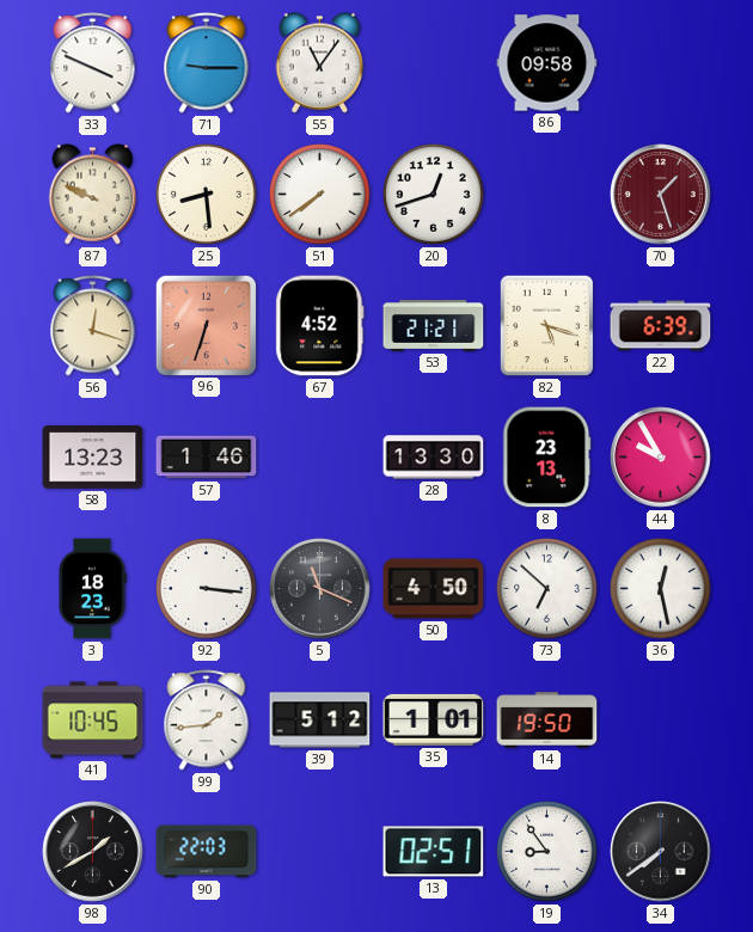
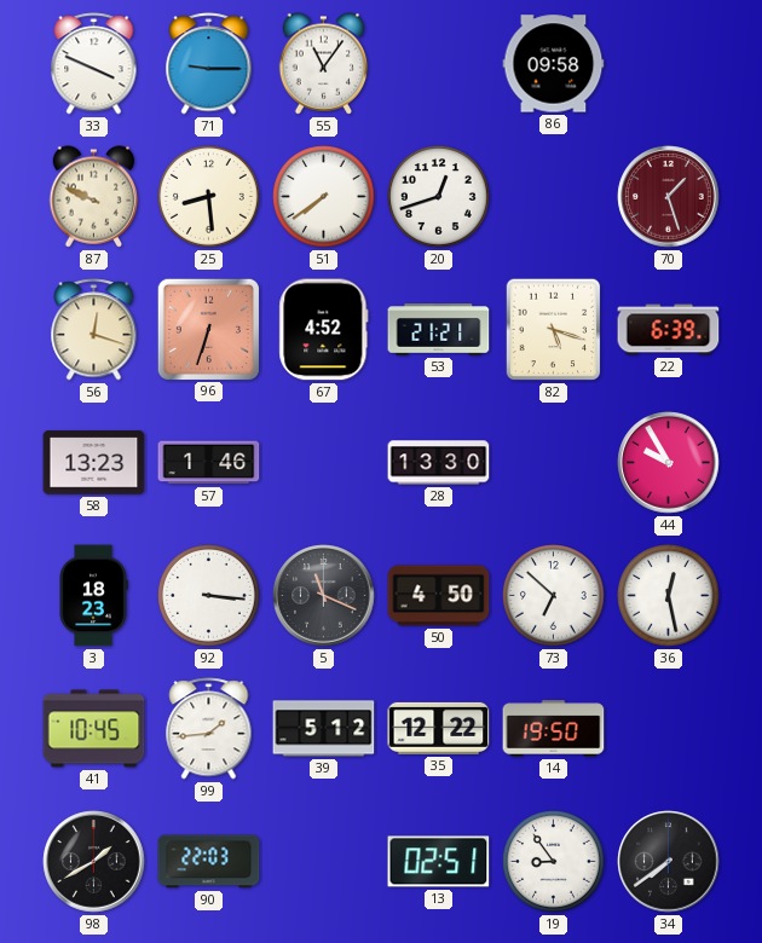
8: 23:13 -> none
35: 1:01 -> 12:22
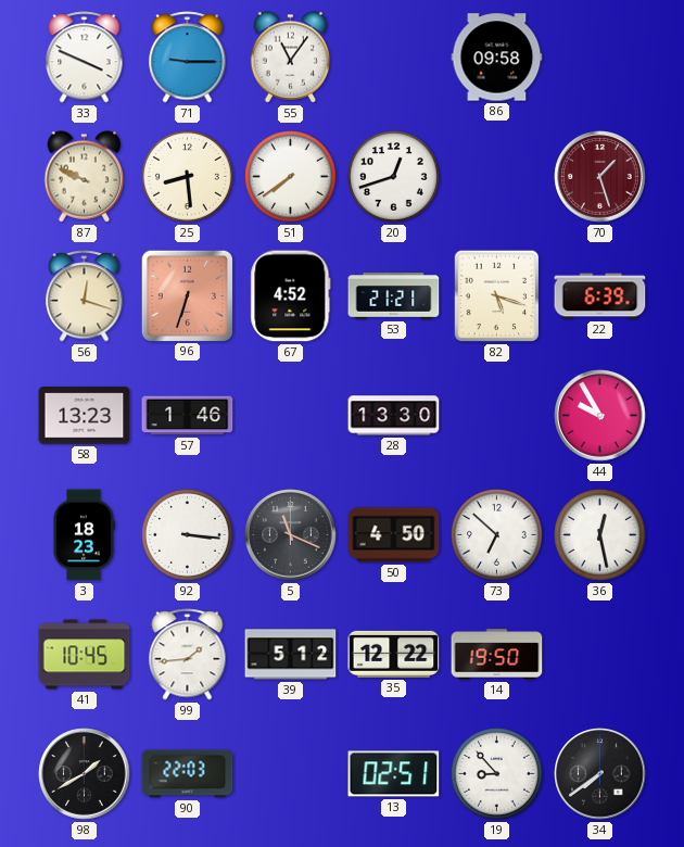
19: 8:54 -> 8:53
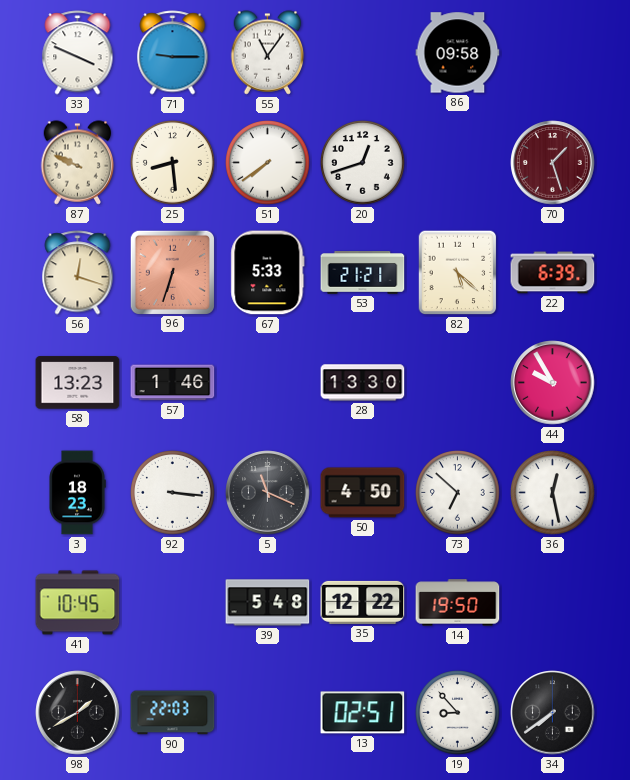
67: 4:52 -> 5:33
82: 5:18 -> 5:22
99: 1:44 -> none
39: 5:12 -> 5:48
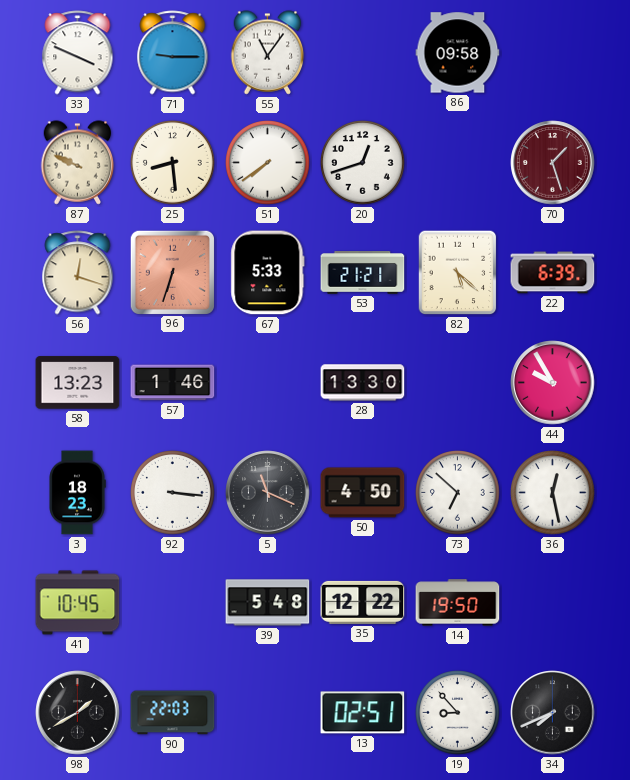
34: 7:39 -> 7:41
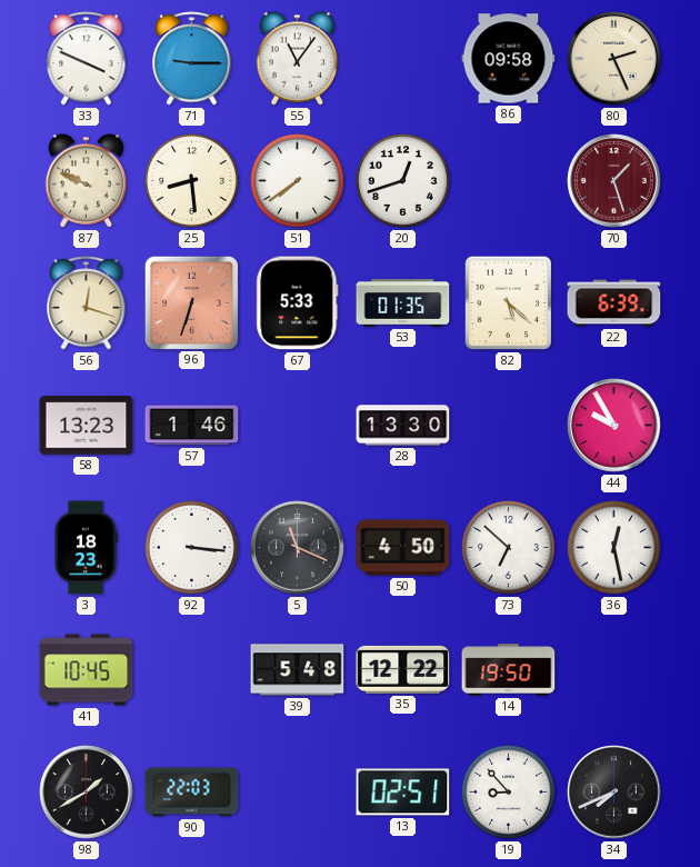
80: none -> 2:26
53: 21:21 -> 01:35
